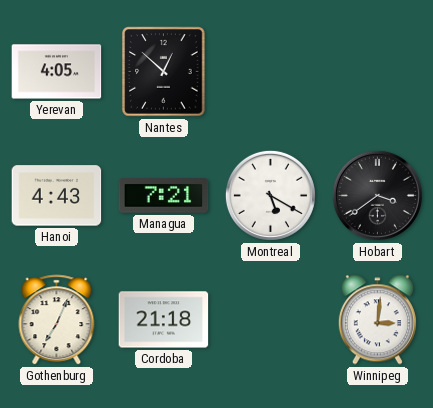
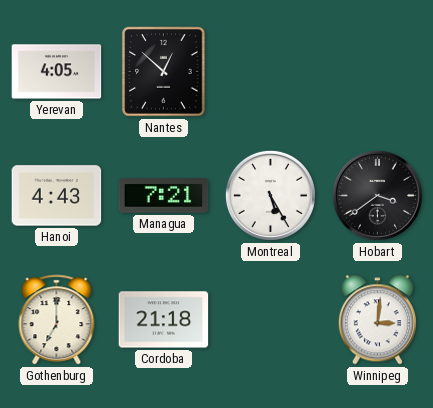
Montreal: 5:20 -> 5:25
Gothenburg: 7:04 -> 7:00
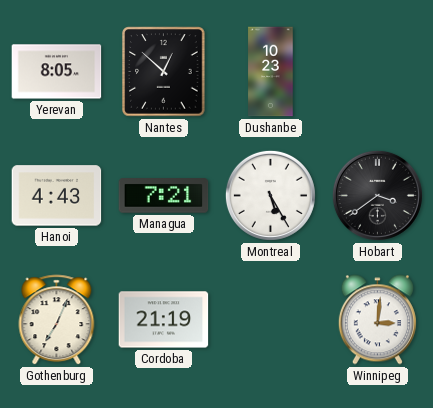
Yerevan: 4:05 -> 8:05
Dushanbe: none -> 10:23
Gothenburg: 7:00 -> 7:04
Cordoba: 21:18 -> 21:19
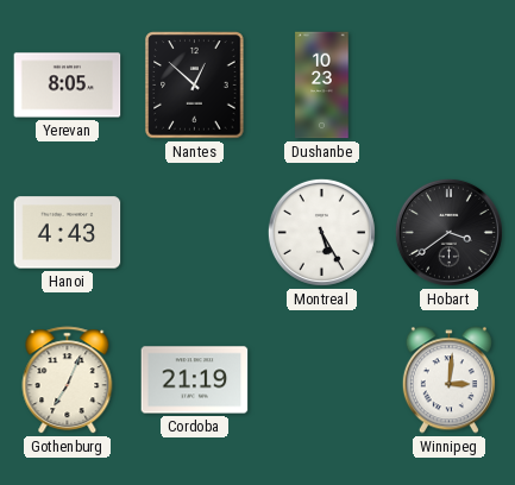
Managua: 7:21 -> none
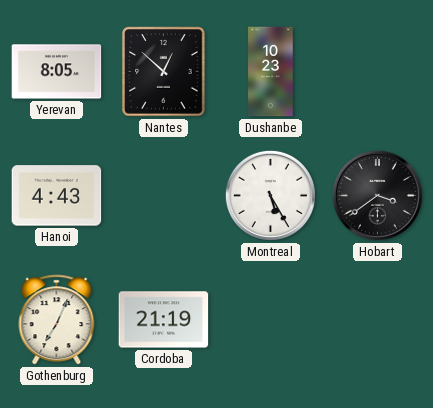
Winnipeg: 3:01 -> none
